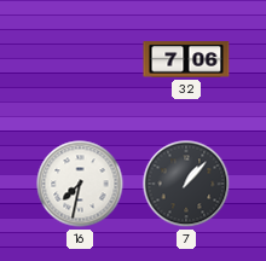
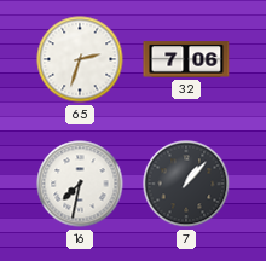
65: none -> 2:33
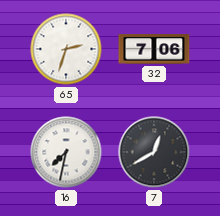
7: 1:07 -> 12:40
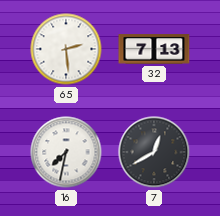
65: 2:33 -> 2:29
32: 7:06 -> 7:13
